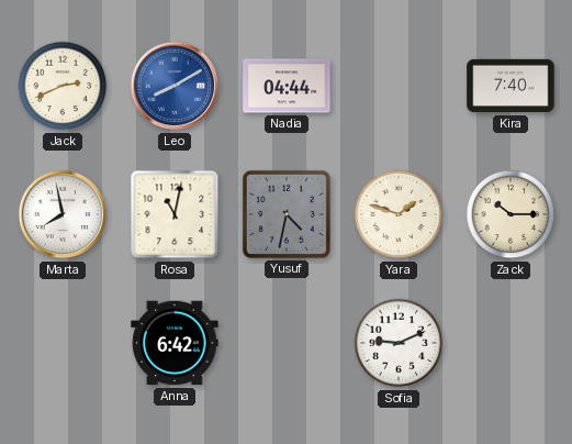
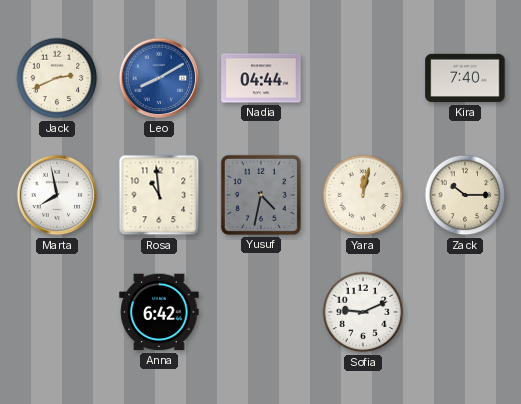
Rosa: 11:02 -> 10:59
Yara: 1:48 -> 12:02
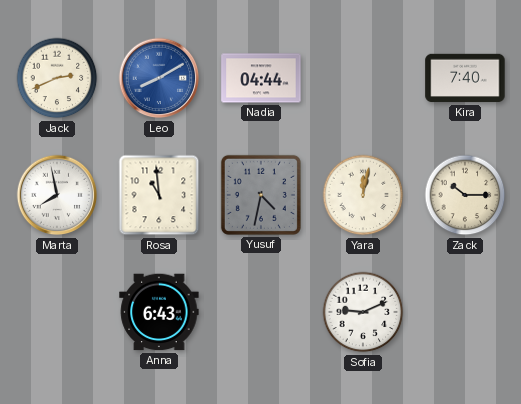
Anna: 6:42 -> 6:43
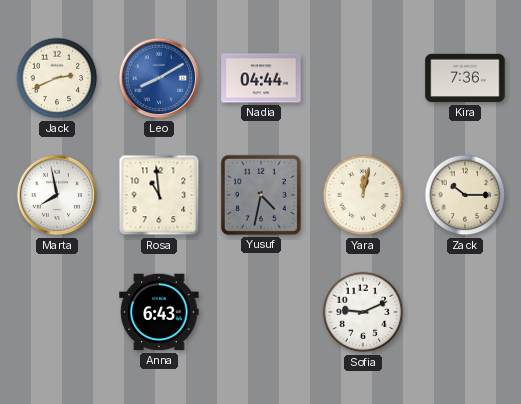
Kira: 7:40 -> 7:36
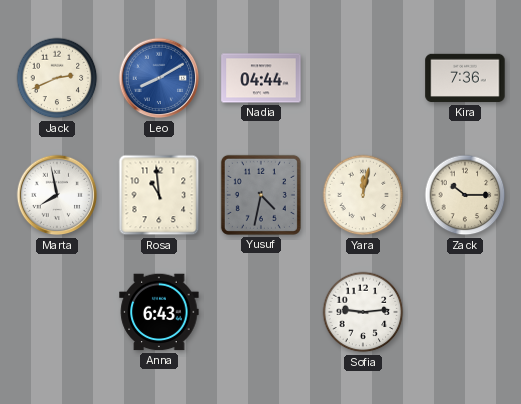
Sofia: 9:11 -> 9:14
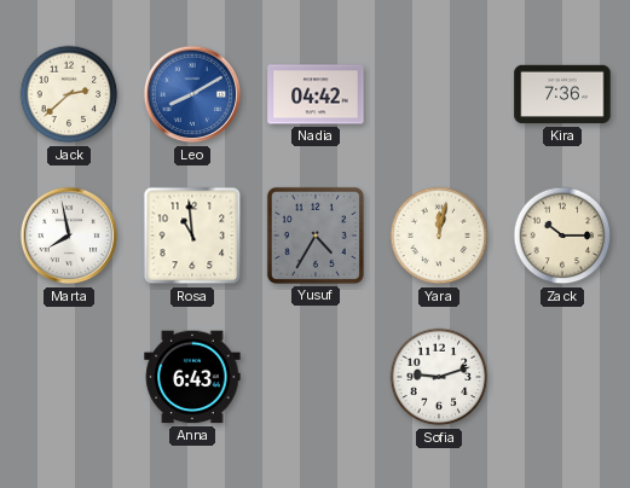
Jack: 2:41 -> 2:38
Nadia: 04:44 -> 04:42
Yusuf: 4:32 -> 4:35
Sofia: 9:14 -> 9:12
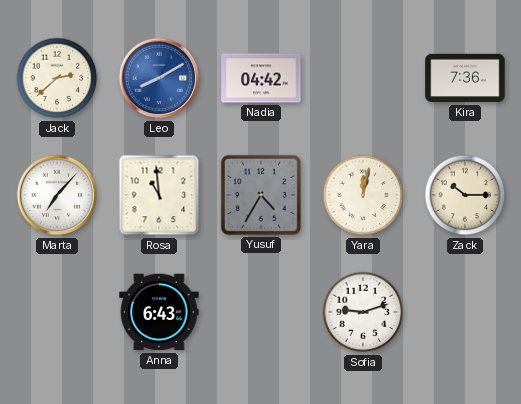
Marta: 7:58 -> 7:07
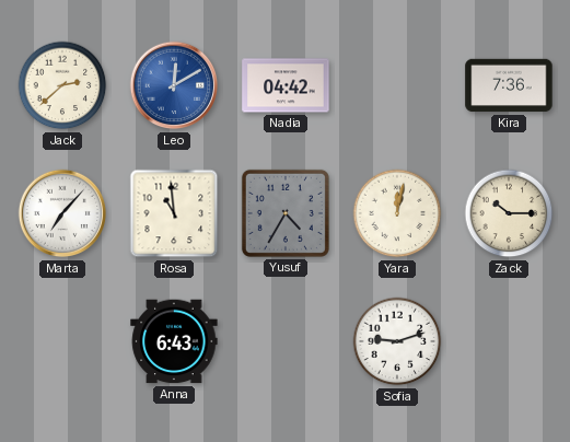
Leo: 8:10 -> 12:10
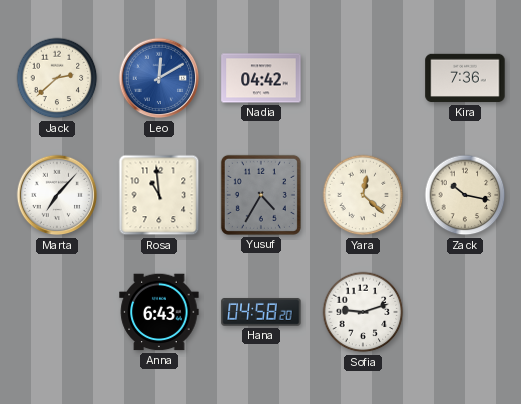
Yara: 12:02 -> 12:22
Zack: 10:15 -> 10:17
Hana: none -> 04:58
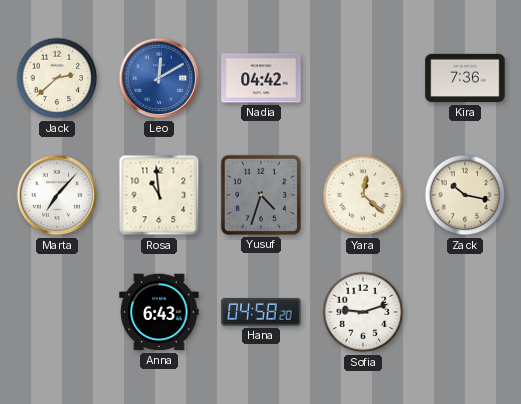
Yusuf: 4:35 -> 4:33
